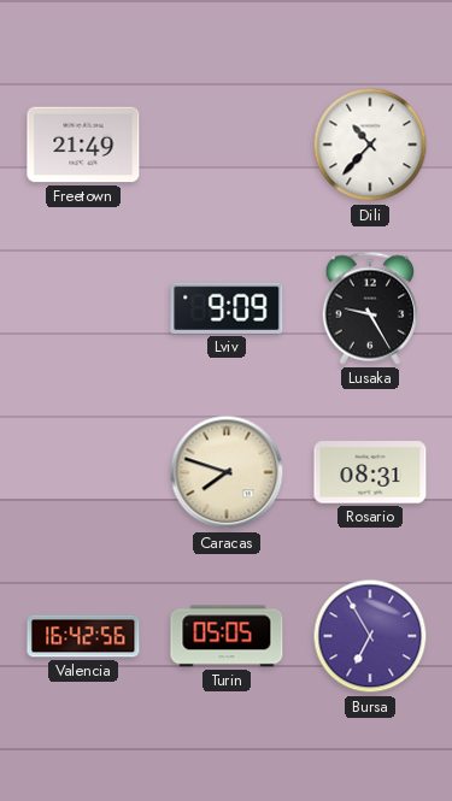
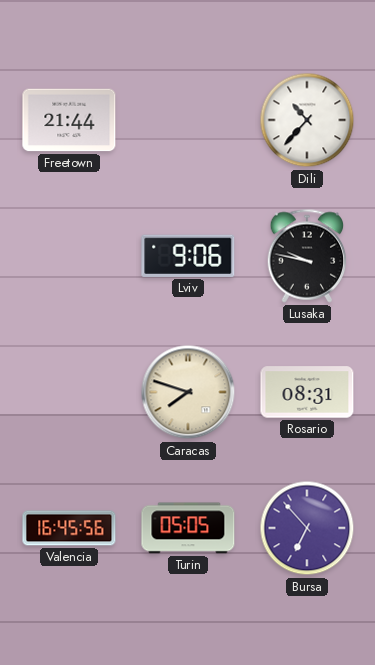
Freetown: 21:49 -> 21:44
Lviv: 9:09 -> 9:06
Lusaka: 9:25 -> 9:47
Valencia: 16:42 -> 16:45
Bursa: 6:55 -> 6:53
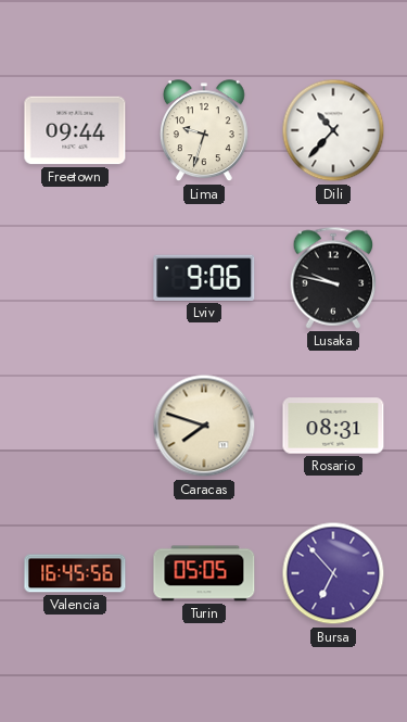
Freetown: 21:44 -> 09:44
Lima: none -> 9:33
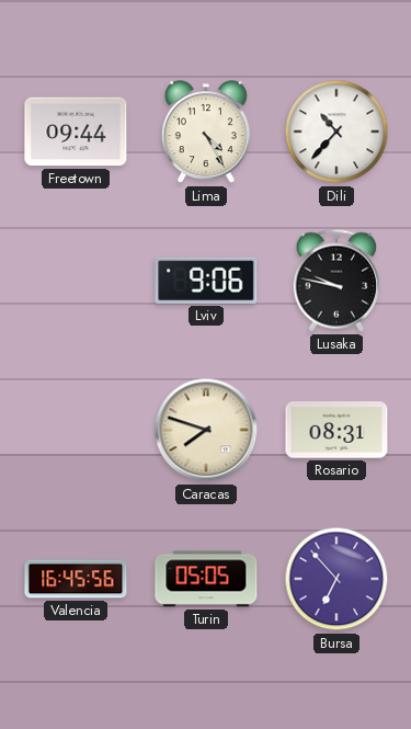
Lima: 9:33 -> 4:25
